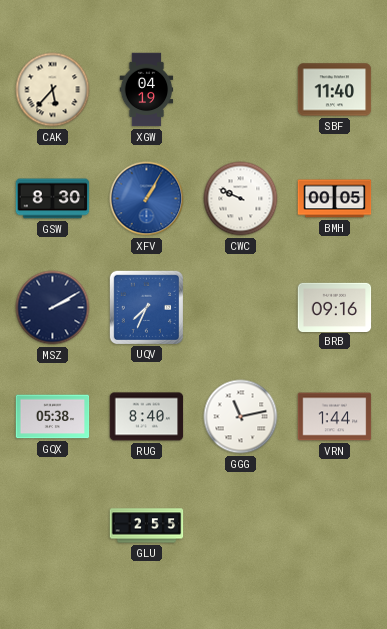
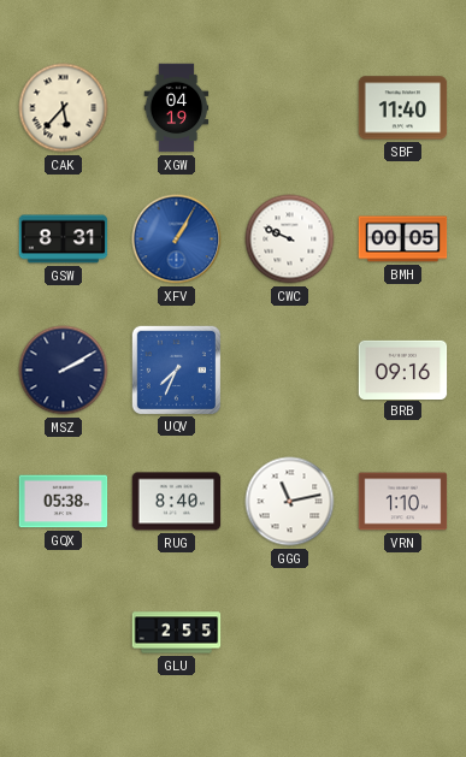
GSW: 8:30 -> 8:31
VRN: 1:44 -> 1:10
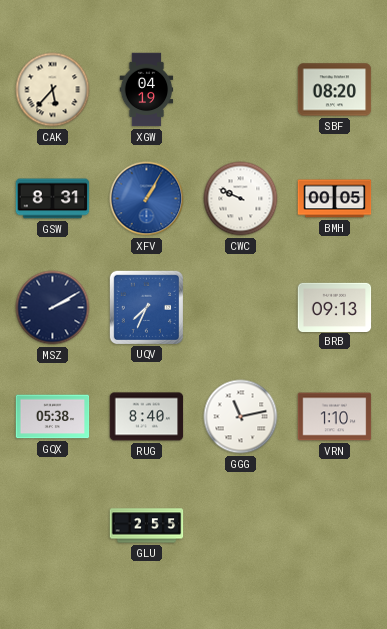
SBF: 11:40 -> 08:20
BRB: 09:16 -> 09:13
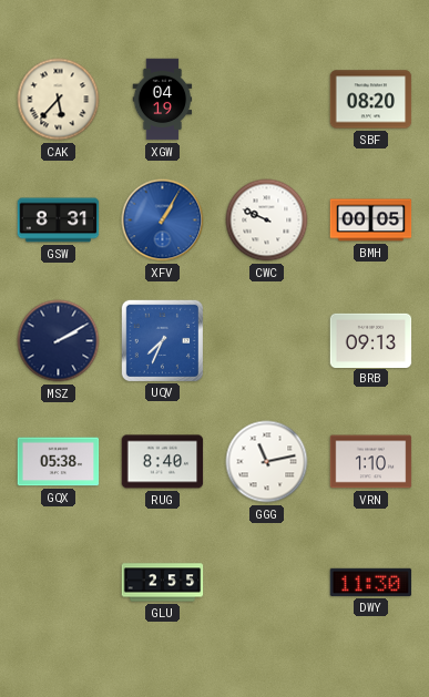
DWY: none -> 11:30
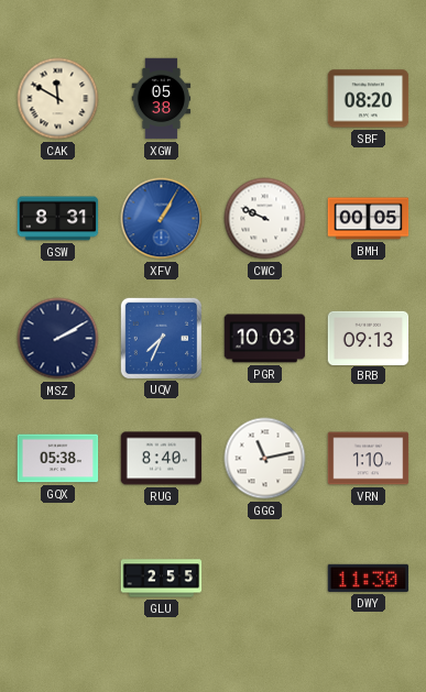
CAK: 5:37 -> 11:50
XGW: 04:19 -> 05:38
PGR: none -> 10:03
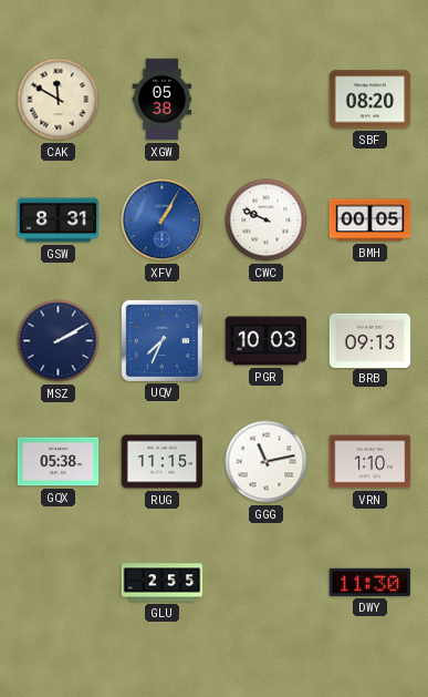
RUG: 8:40 -> 11:15
